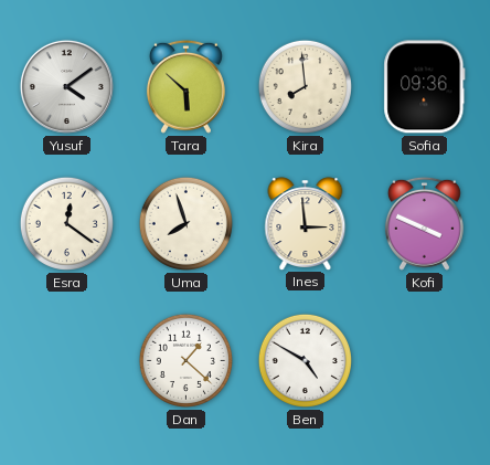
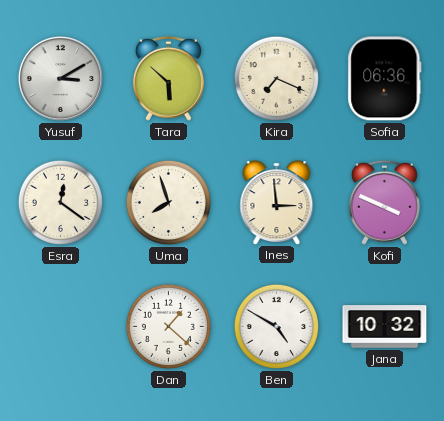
Yusuf: 4:09 -> 3:10
Kira: 7:59 -> 7:19
Sofia: 09:36 -> 06:36
Jana: none -> 10:32
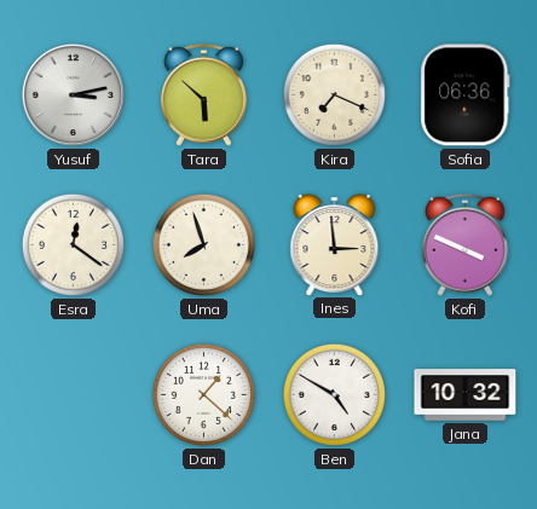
Yusuf: 3:10 -> 3:13
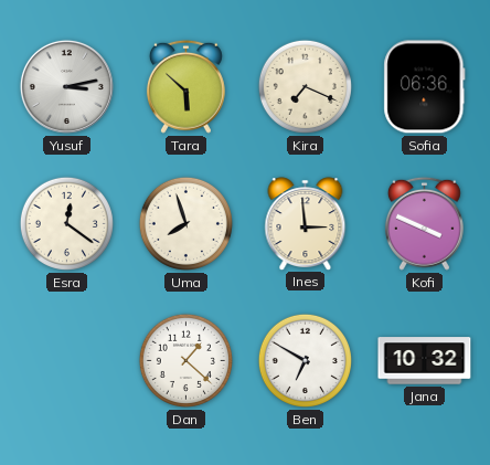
Ben: 4:50 -> 6:50
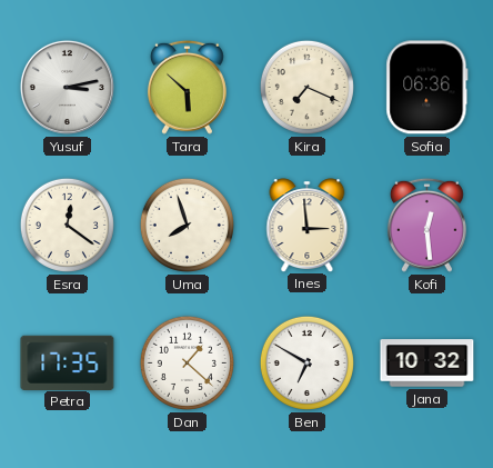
Kofi: 3:49 -> 12:29
Petra: none -> 17:35
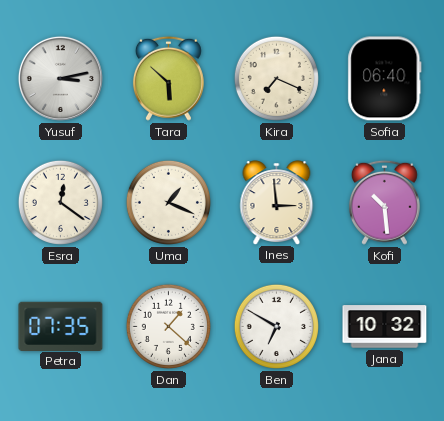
Sofia: 06:36 -> 06:40
Uma: 7:57 -> 1:19
Kofi: 12:29 -> 10:29
Petra: 17:35 -> 07:35
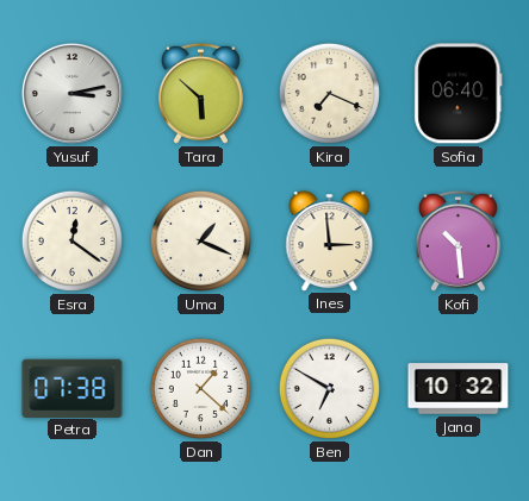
Petra: 07:35 -> 07:38
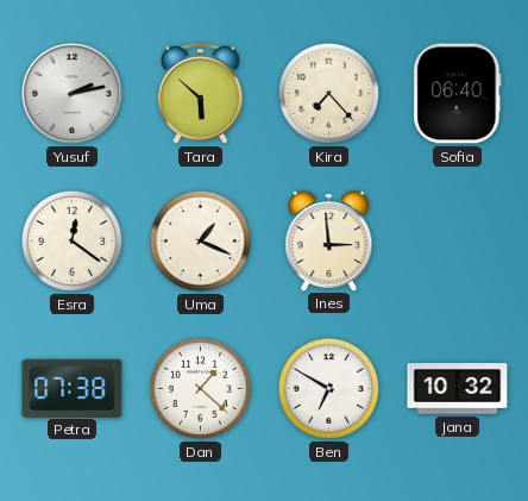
Yusuf: 3:13 -> 2:13
Kira: 7:19 -> 7:23
Kofi: 10:29 -> none
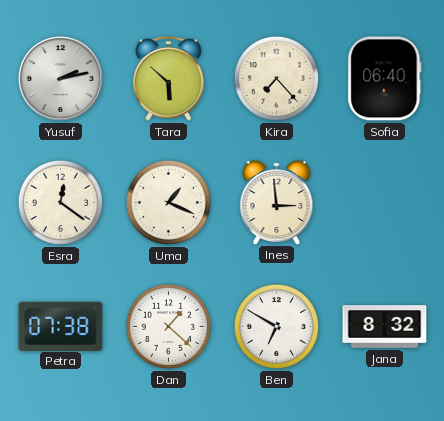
Jana: 10:32 -> 8:32
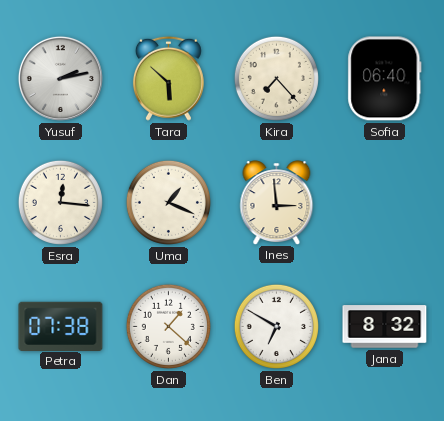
Esra: 12:21 -> 12:16
